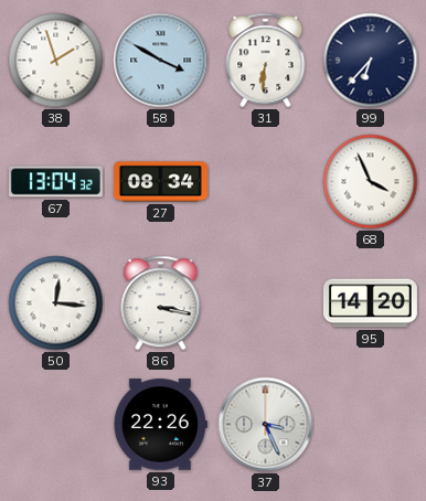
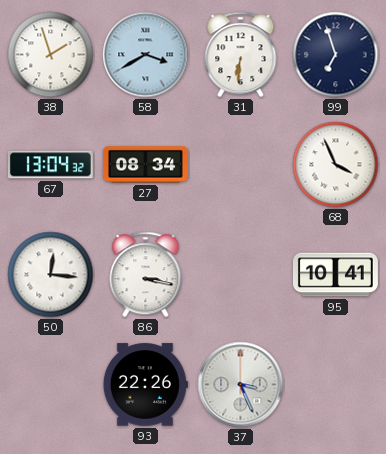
58: 3:50 -> 3:40
99: 6:37 -> 6:57
95: 14:20 -> 10:41
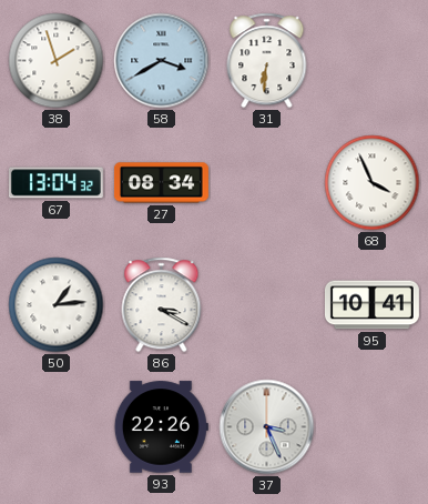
99: 6:57 -> none
50: 12:16 -> 1:14
86: 3:17 -> 3:20
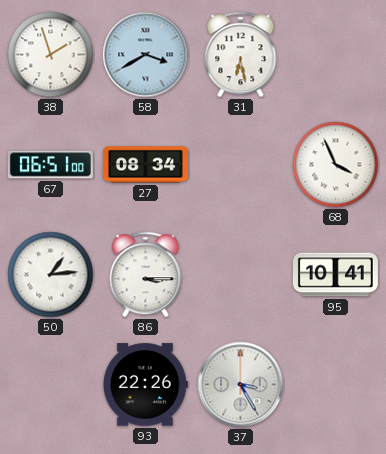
31: 6:31 -> 6:28
67: 13:04 -> 06:51
86: 3:20 -> 3:15
37: 3:26 -> 3:25
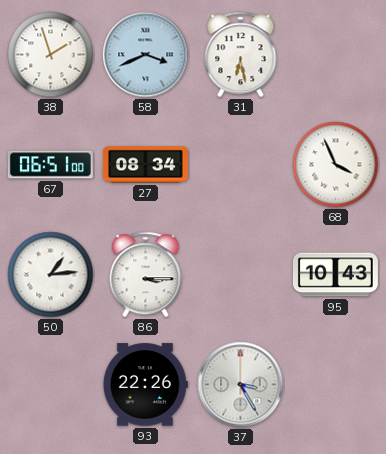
58: 3:40 -> 3:41
95: 10:41 -> 10:43
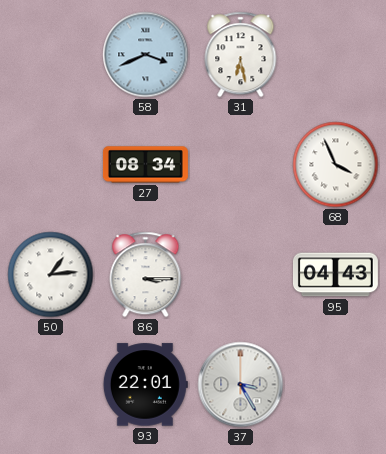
38: 1:57 -> none
67: 06:51 -> none
95: 10:43 -> 04:43
93: 22:26 -> 22:01
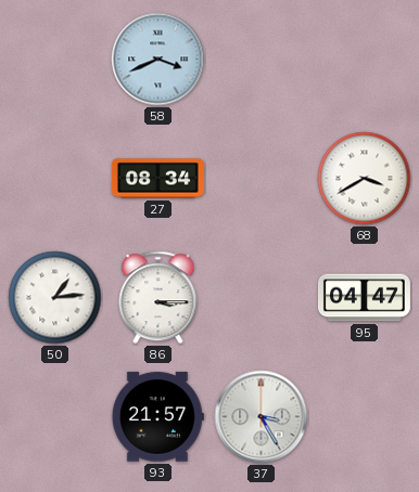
31: 6:28 -> none
68: 3:56 -> 3:40
95: 04:43 -> 04:47
93: 22:01 -> 21:57
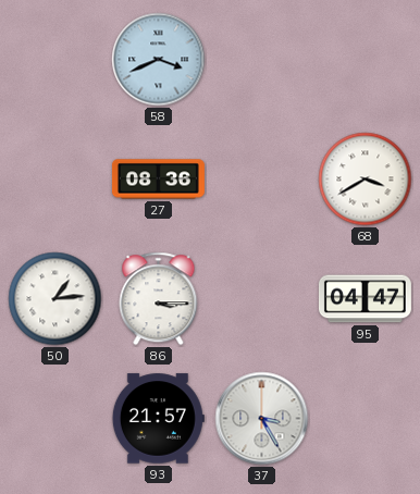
27: 08:34 -> 08:36
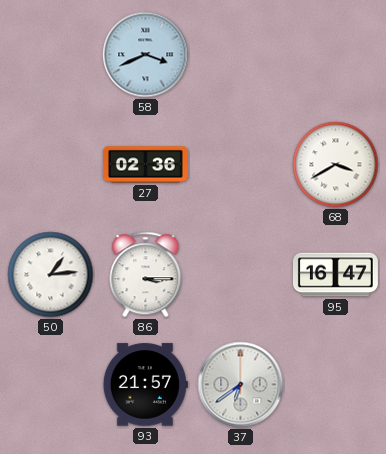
27: 08:36 -> 02:36
95: 04:47 -> 16:47
37: 3:25 -> 6:39
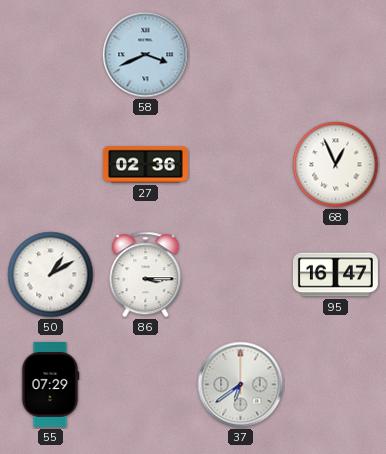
68: 3:40 -> 12:56
50: 1:14 -> 1:10
55: none -> 07:29
93: 21:57 -> none
